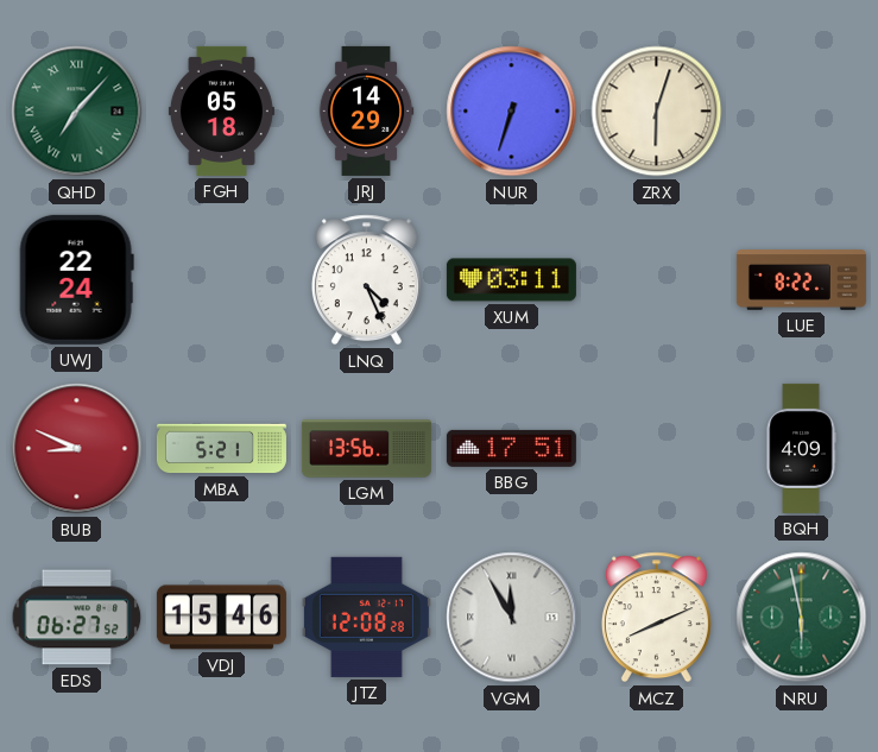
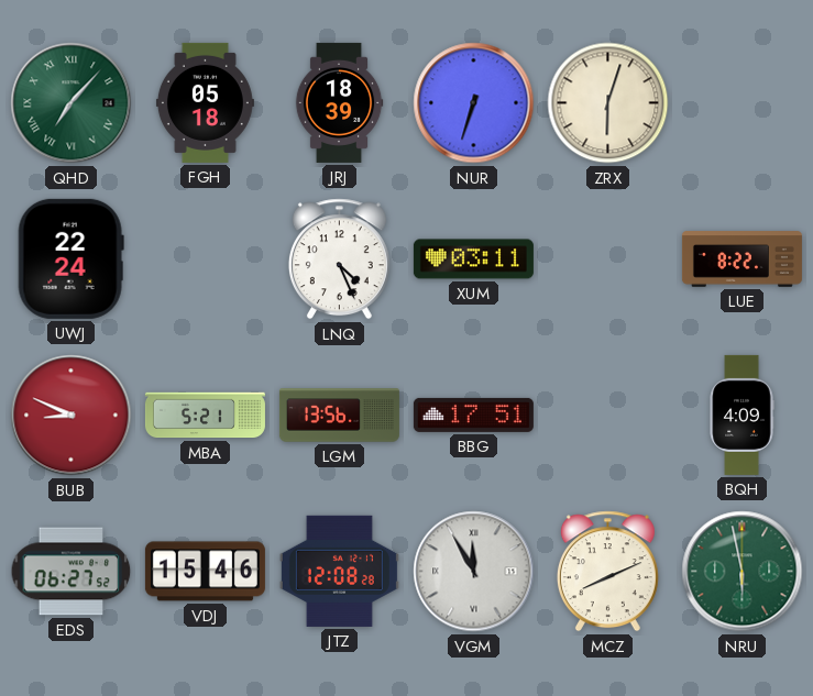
JRJ: 14:29 -> 18:39
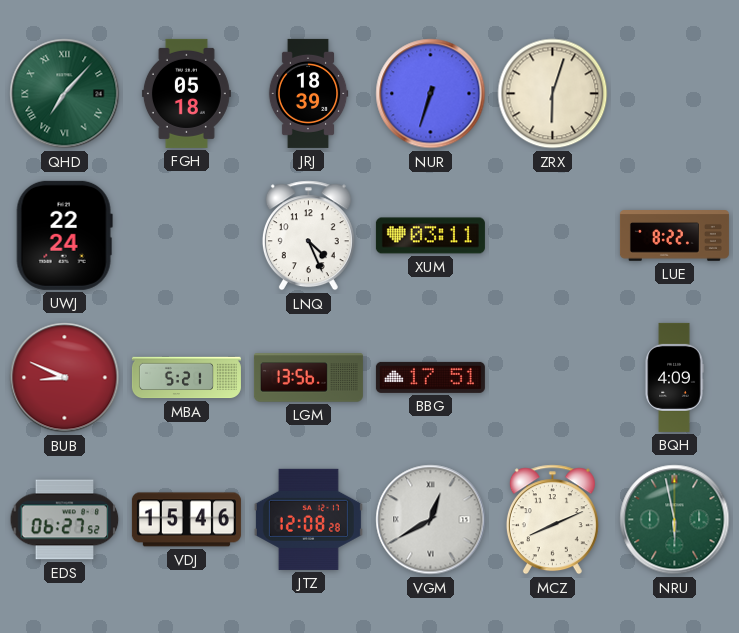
VGM: 11:55 -> 12:40
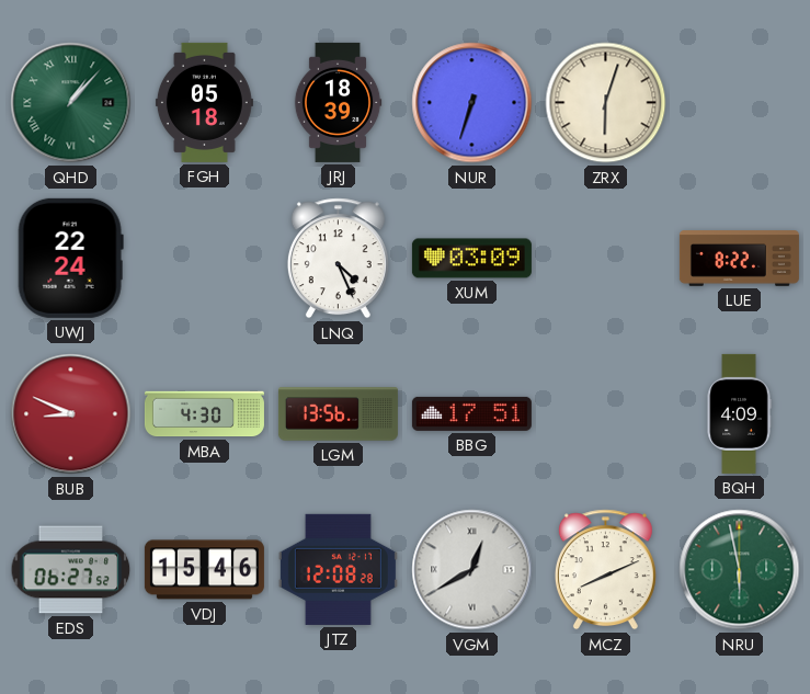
QHD: 7:07 -> 1:07
XUM: 03:11 -> 03:09
MBA: 5:21 -> 4:30
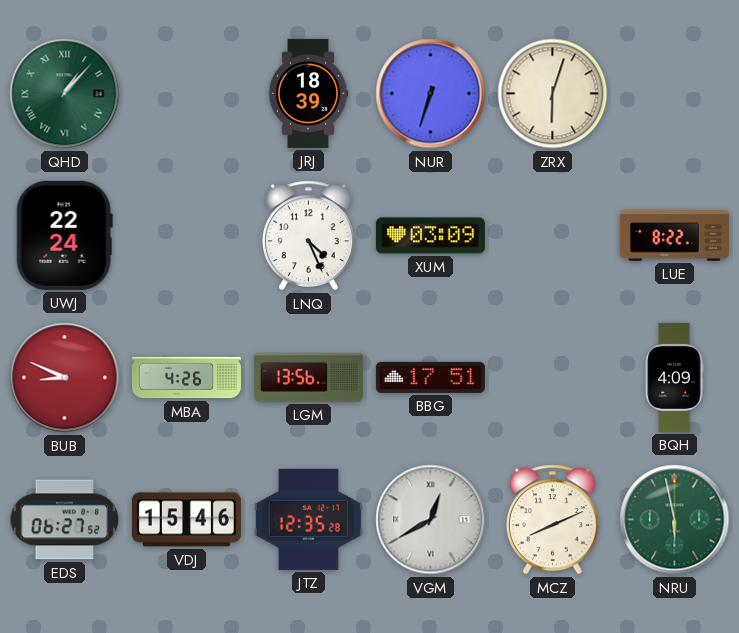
FGH: 05:18 -> none
MBA: 4:30 -> 4:26
JTZ: 12:08 -> 12:35
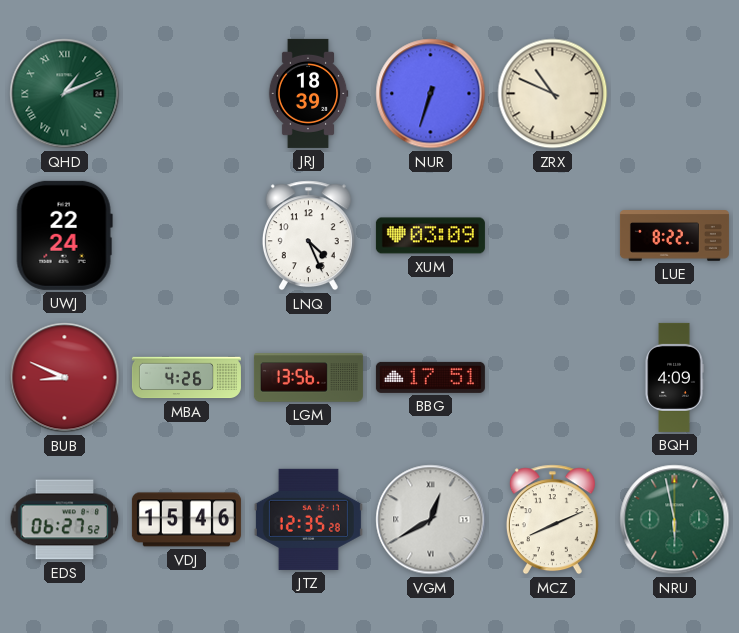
QHD: 1:07 -> 1:11
ZRX: 6:03 -> 10:49
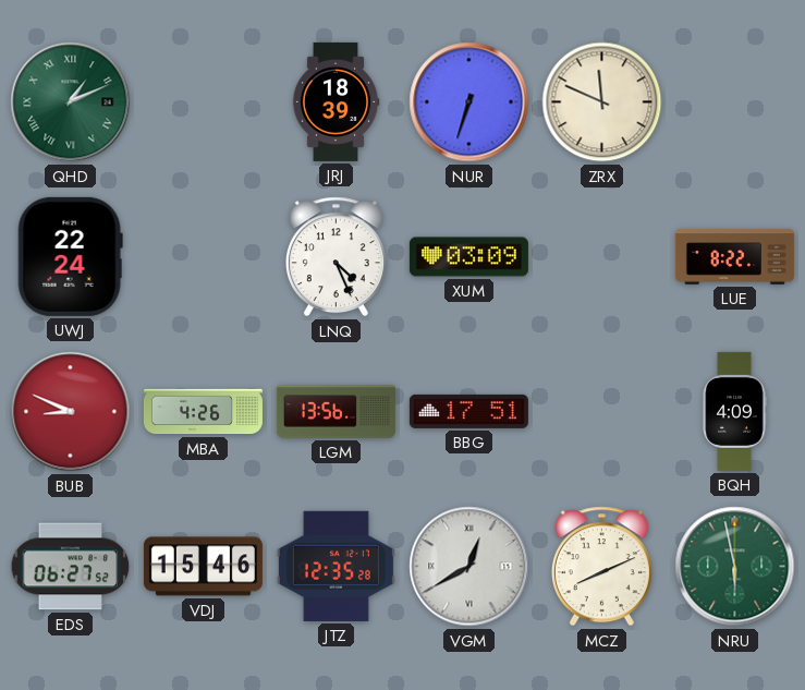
ZRX: 10:49 -> 11:49
